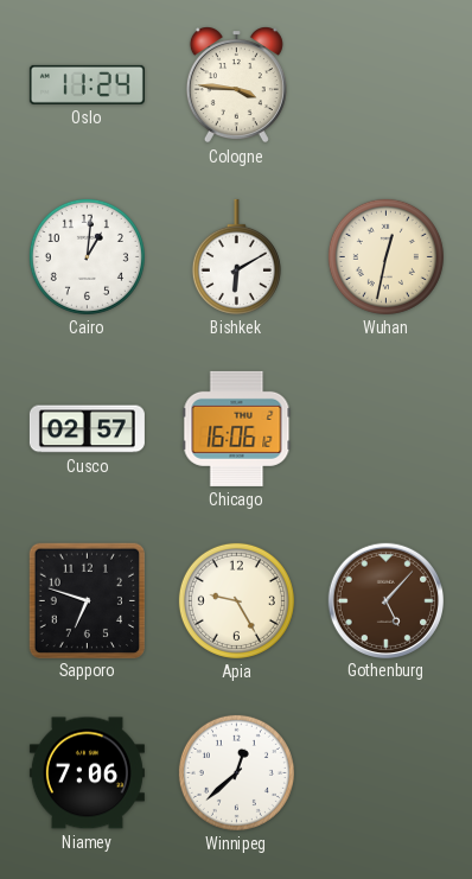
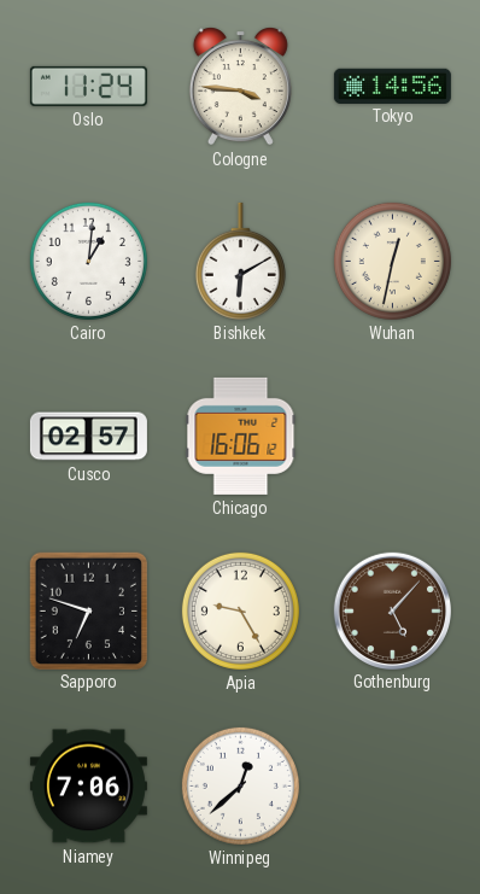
Tokyo: none -> 14:56
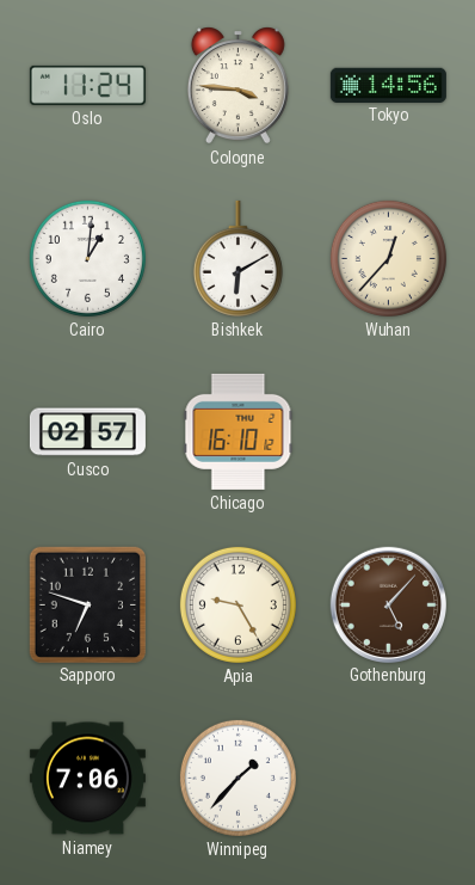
Wuhan: 12:32 -> 12:37
Chicago: 16:06 -> 16:10
Winnipeg: 12:38 -> 1:37
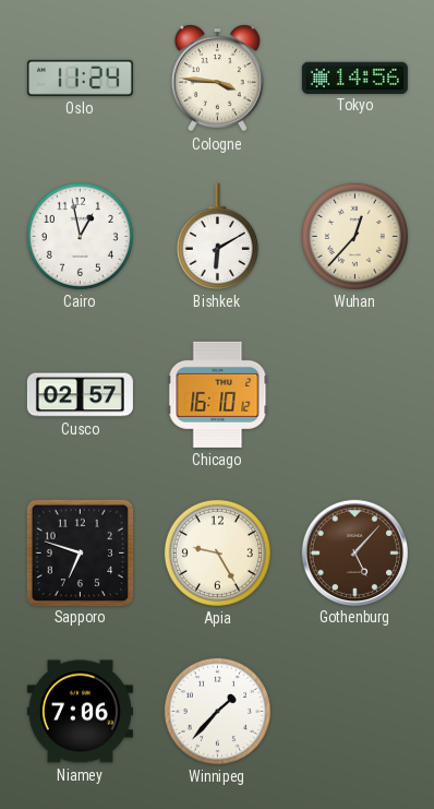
Cairo: 1:01 -> 12:58
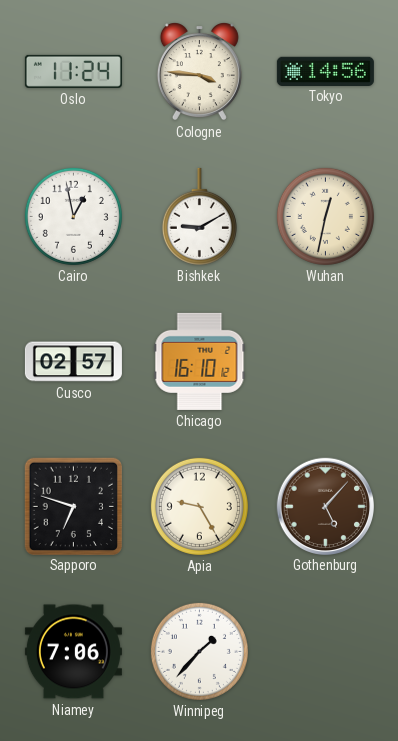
Bishkek: 6:10 -> 9:10
Wuhan: 12:37 -> 12:32
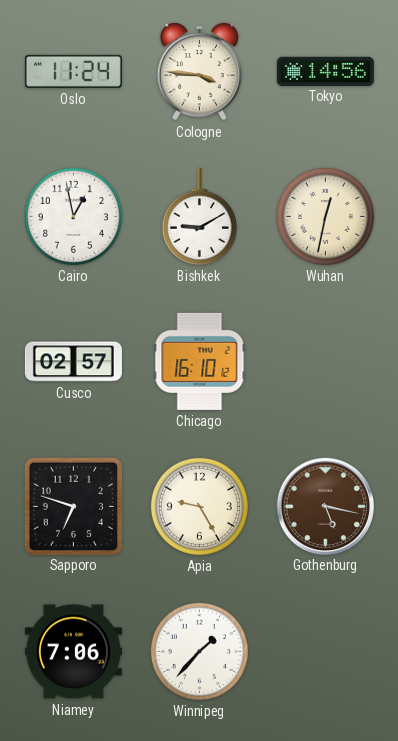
Gothenburg: 5:07 -> 5:17
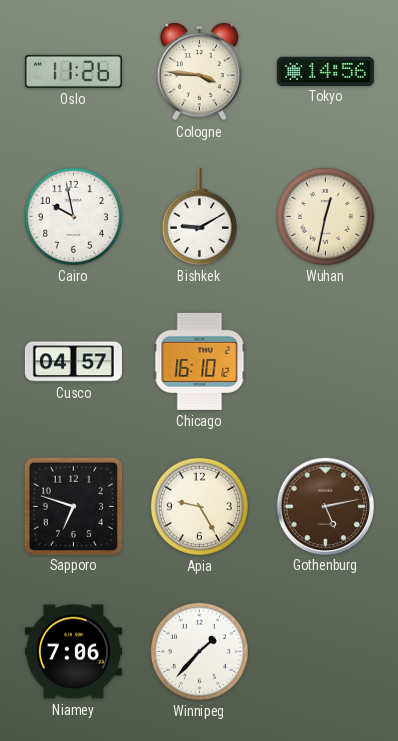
Oslo: 11:24 -> 11:26
Cairo: 12:58 -> 9:58
Cusco: 02:57 -> 04:57
Gothenburg: 5:17 -> 5:13
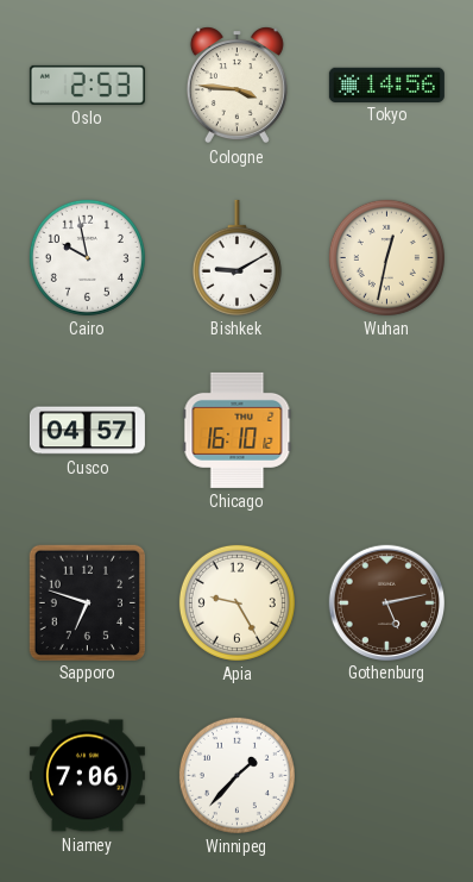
Oslo: 11:26 -> 2:53
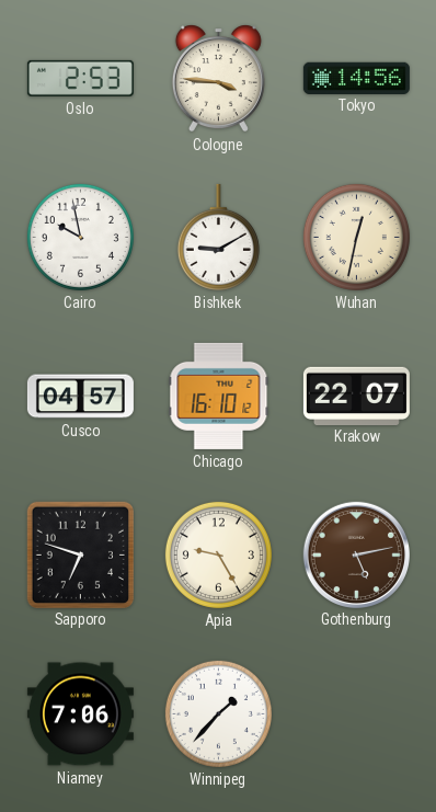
Krakow: none -> 22:07
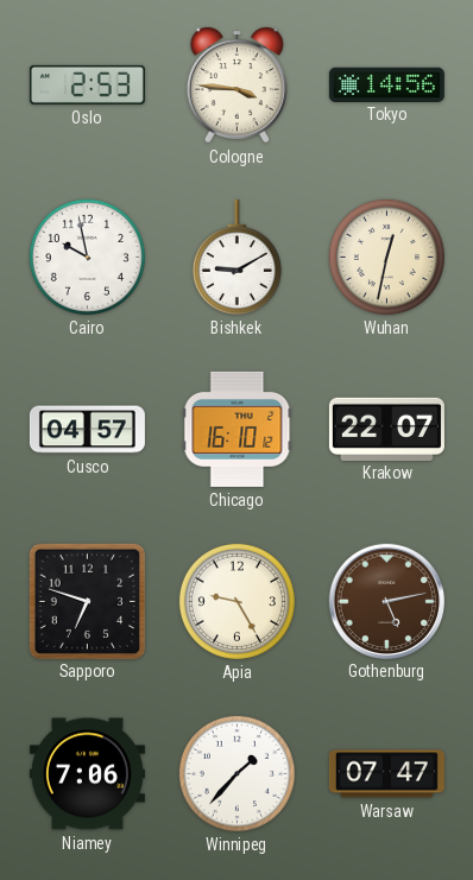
Warsaw: none -> 07:47
